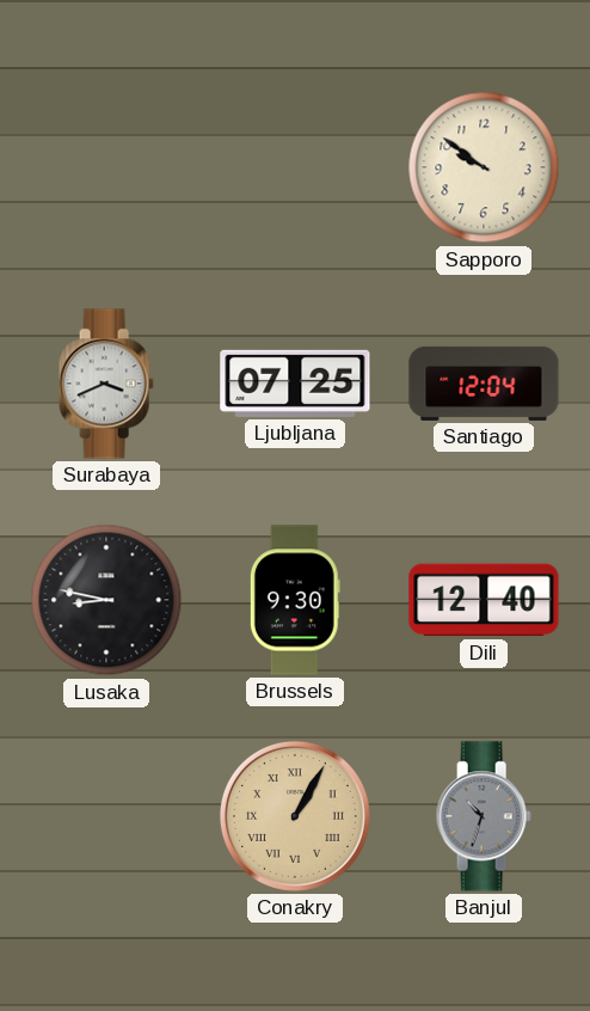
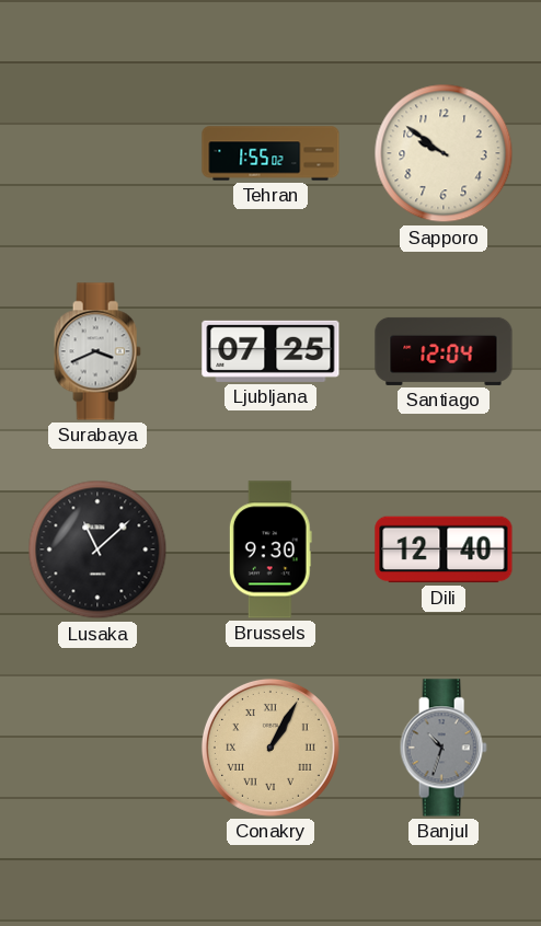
Tehran: none -> 1:55
Lusaka: 8:47 -> 11:08
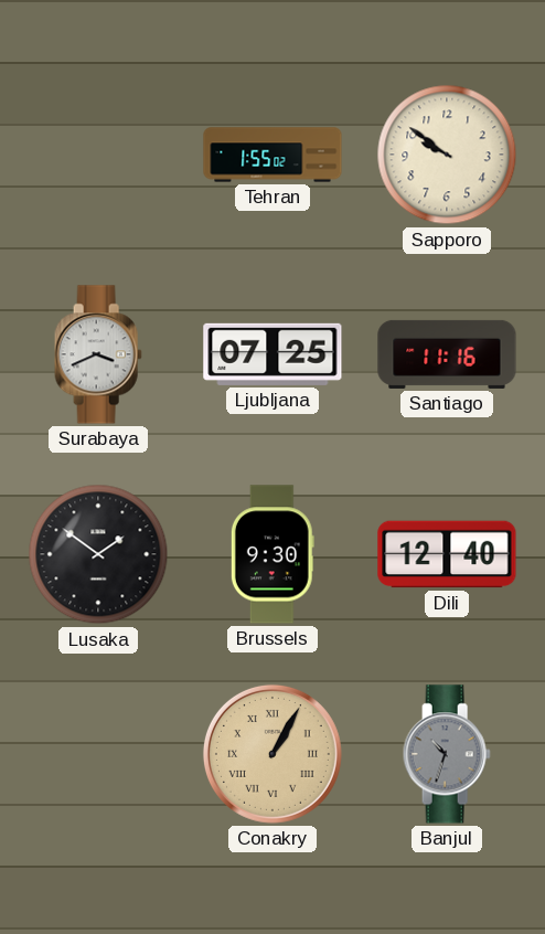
Santiago: 12:04 -> 11:16
Lusaka: 11:08 -> 1:51
